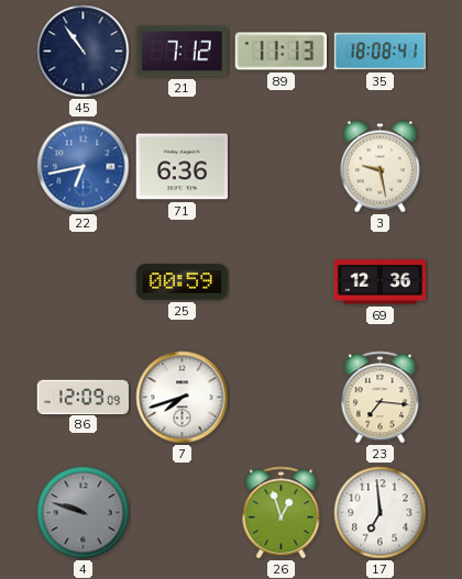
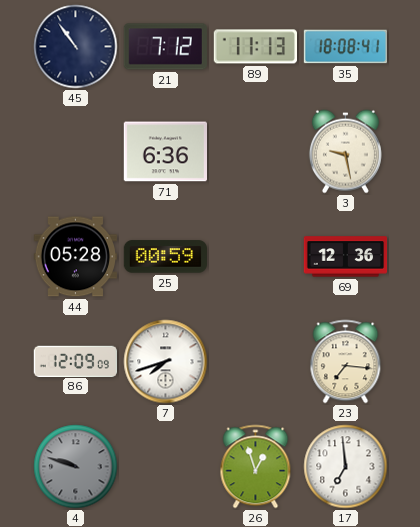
22: 6:43 -> none
44: none -> 05:28
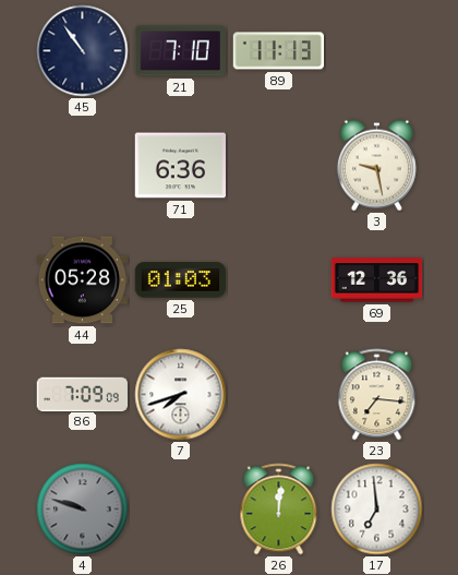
21: 7:12 -> 7:10
35: 18:08 -> none
25: 00:59 -> 01:03
86: 12:09 -> 7:09
26: 12:57 -> 12:01
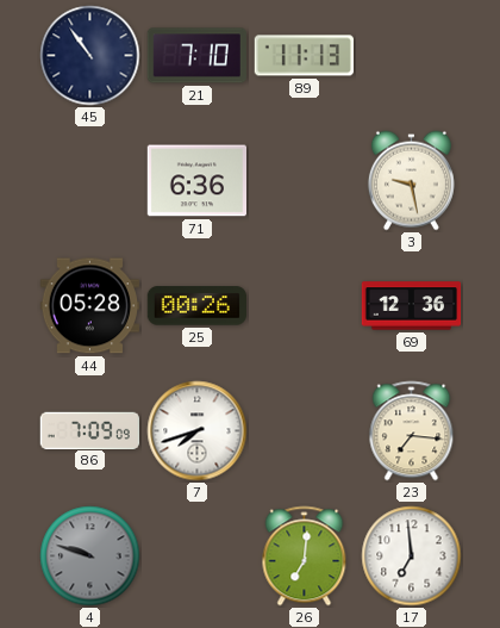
25: 01:03 -> 00:26
26: 12:01 -> 7:01
